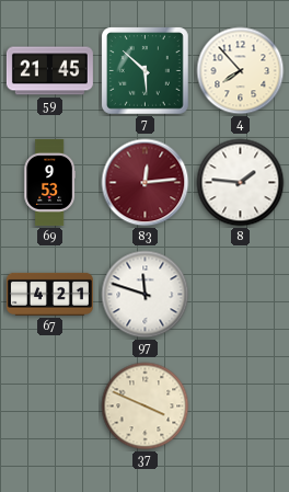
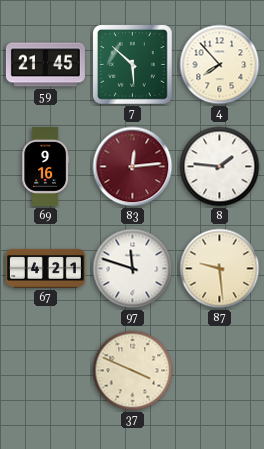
69: 9:53 -> 9:16
87: none -> 9:29
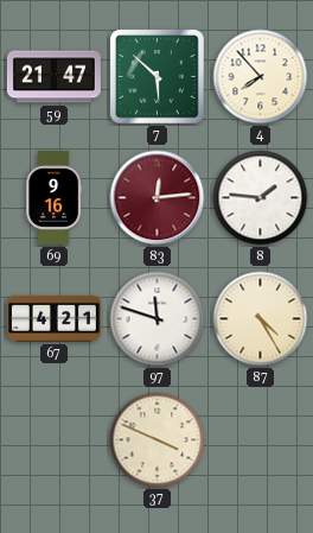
59: 21:45 -> 21:47
87: 9:29 -> 4:25
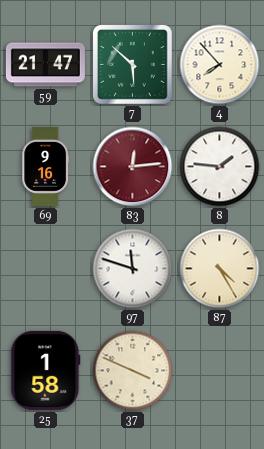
67: 4:21 -> none
25: none -> 1:58
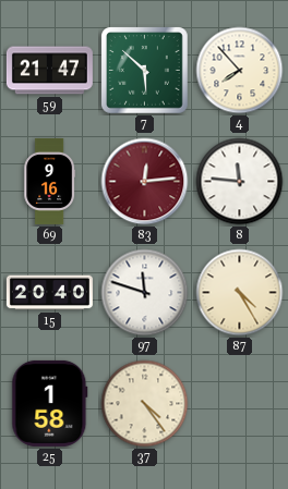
8: 1:46 -> 11:46
15: none -> 20:40
37: 3:49 -> 4:24
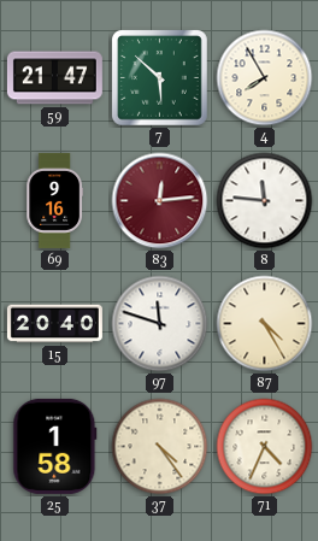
4: 7:53 -> 7:55
71: none -> 4:34
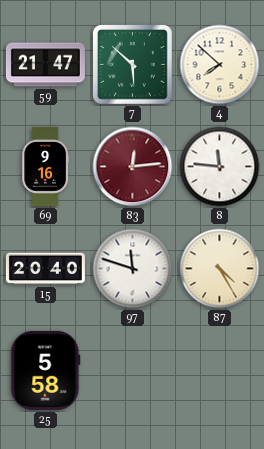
4: 7:55 -> 7:52
25: 1:58 -> 5:58
37: 4:24 -> none
71: 4:34 -> none
